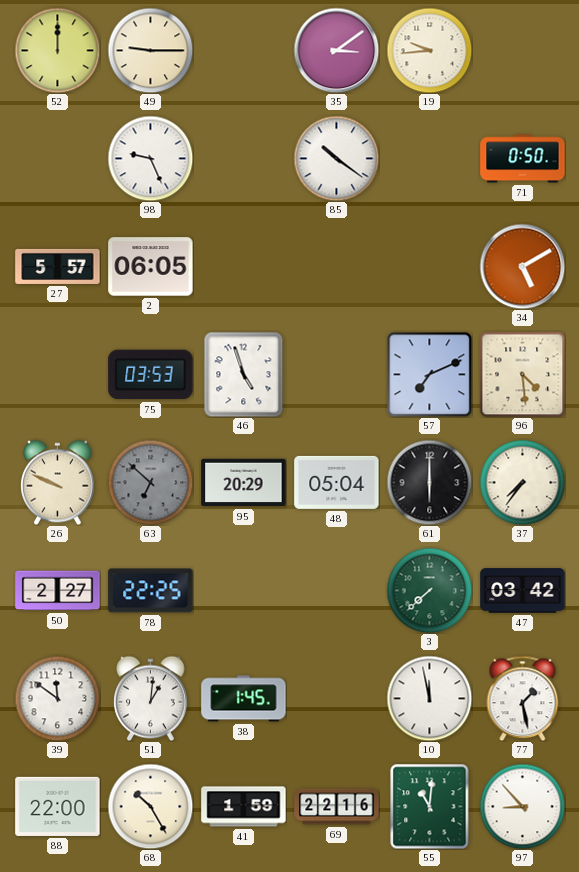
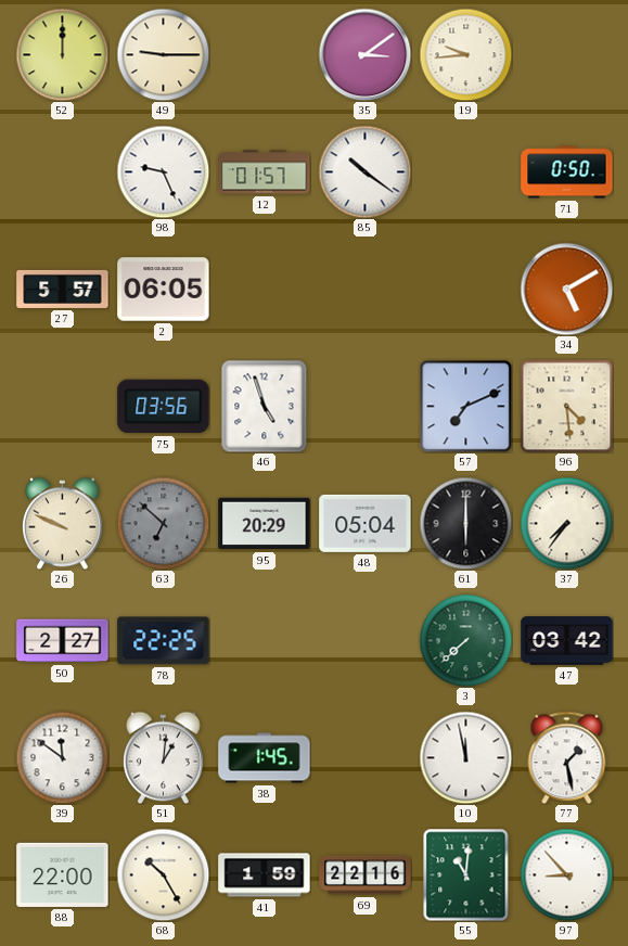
12: none -> 01:57
75: 03:53 -> 03:56
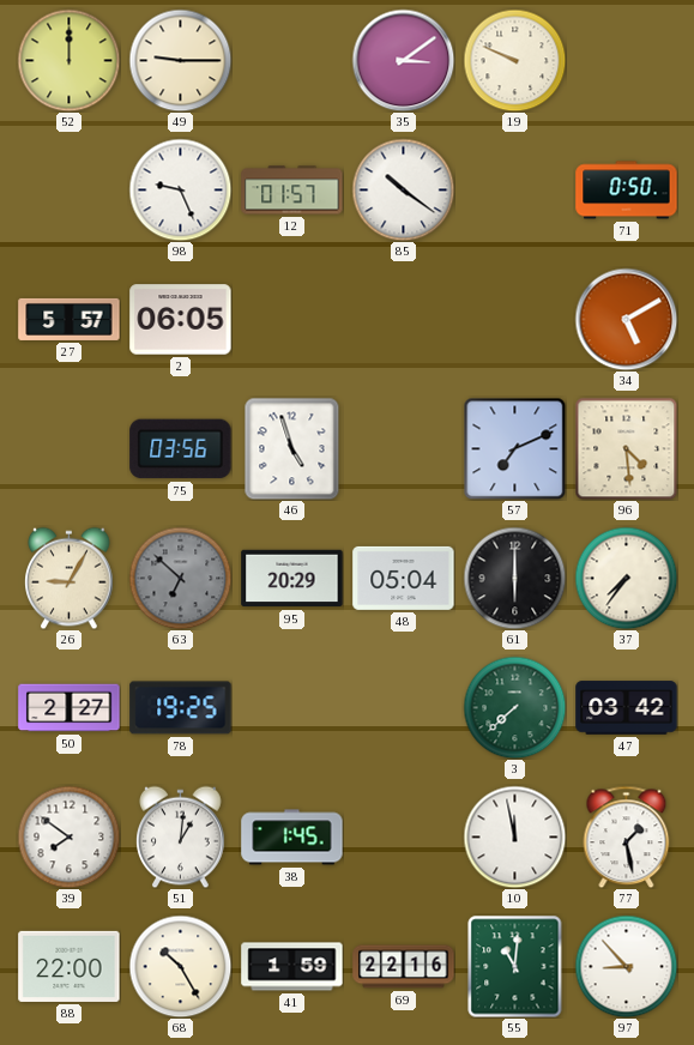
19: 9:44 -> 9:49
26: 9:49 -> 9:05
78: 22:25 -> 19:25
39: 11:51 -> 7:51
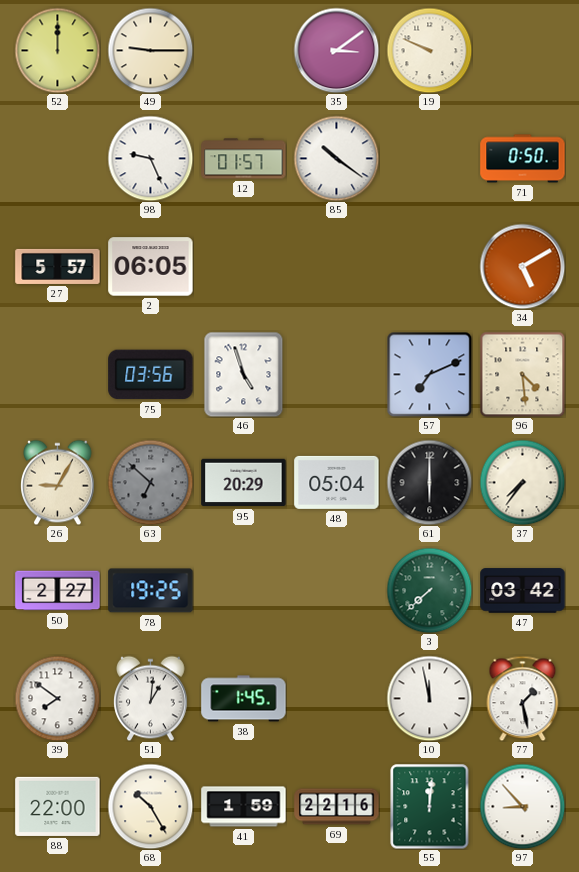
55: 11:01 -> 12:01
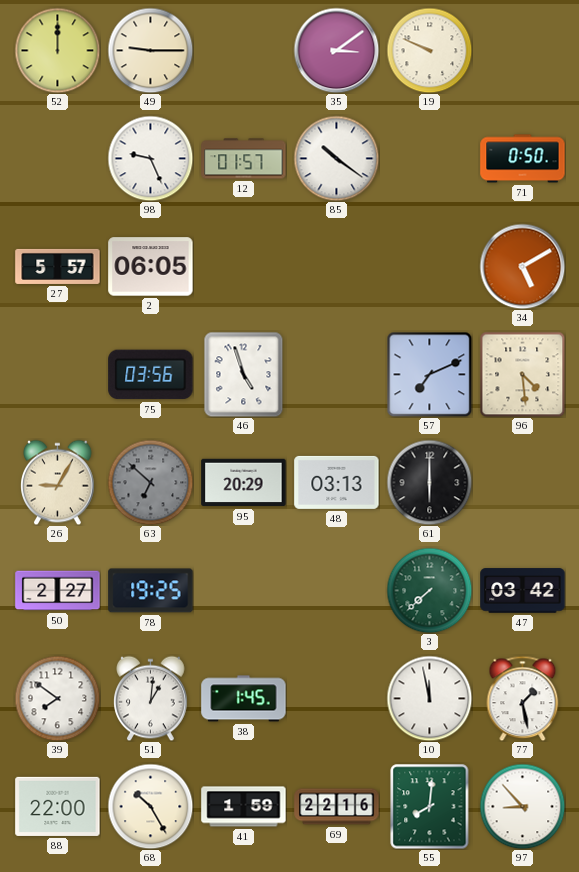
48: 05:04 -> 03:13
37: 7:36 -> none
55: 12:01 -> 8:01
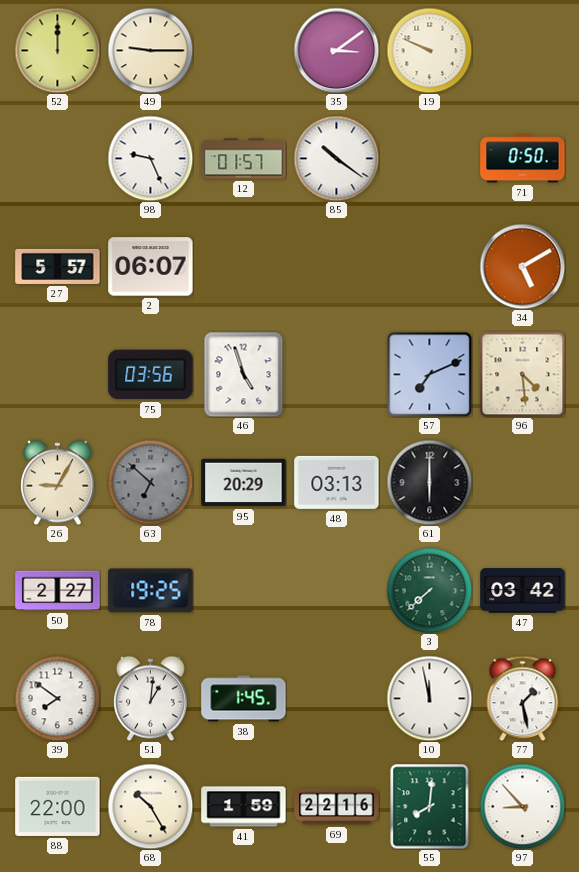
2: 06:05 -> 06:07
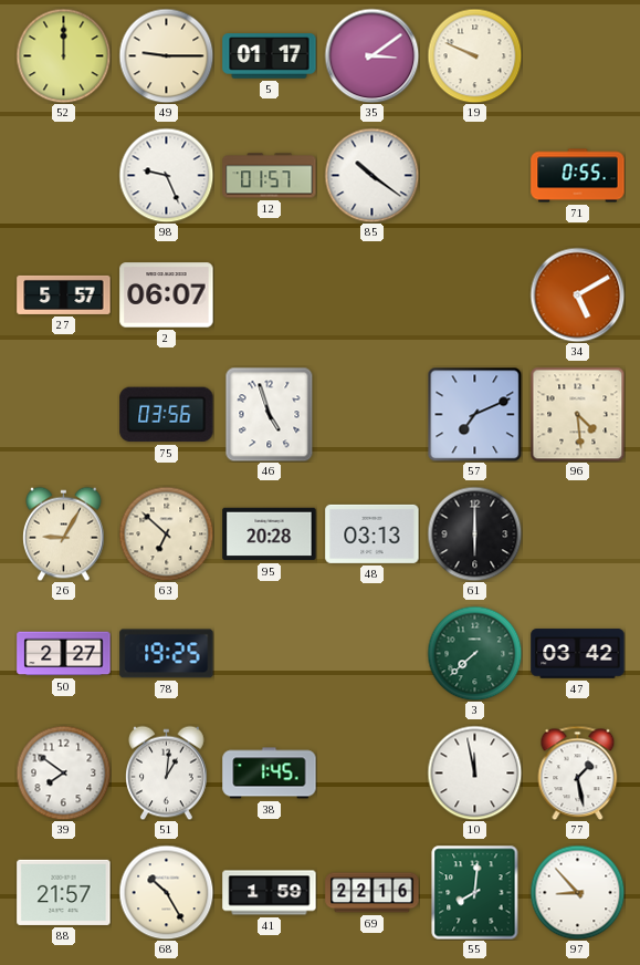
5: none -> 01:17
71: 0:50 -> 0:55
63 dial: grey -> cream
95: 20:29 -> 20:28
88: 22:00 -> 21:57
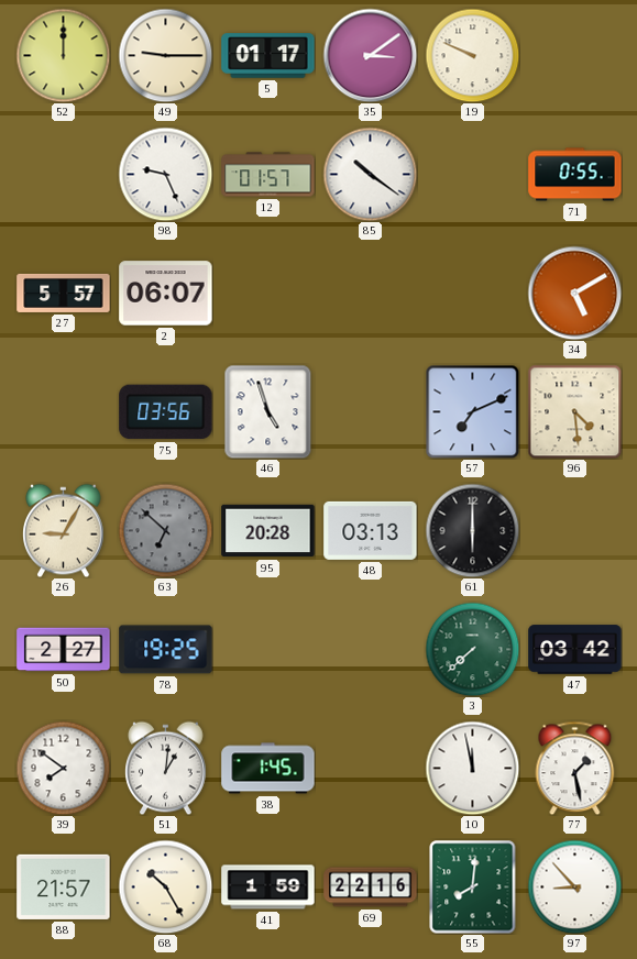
63 dial: cream -> grey
